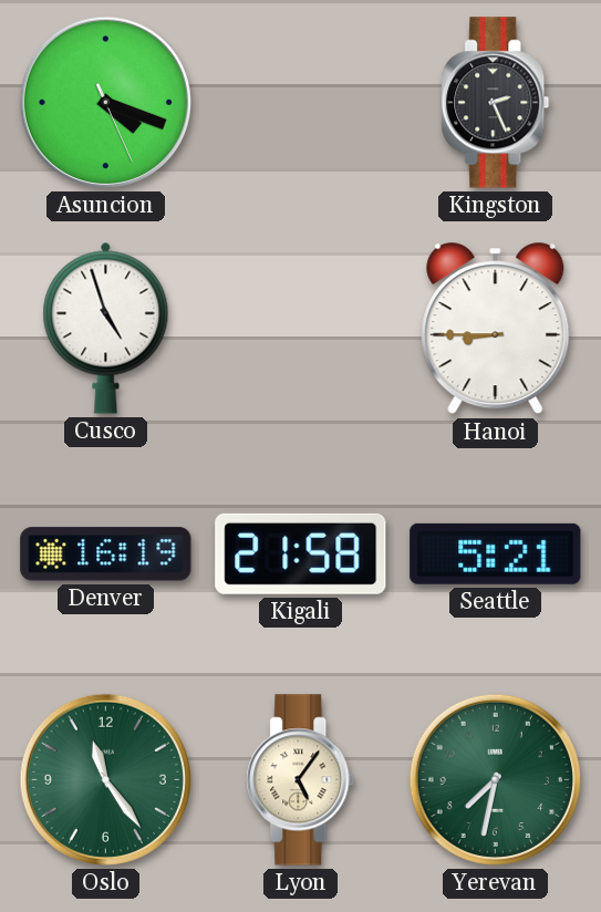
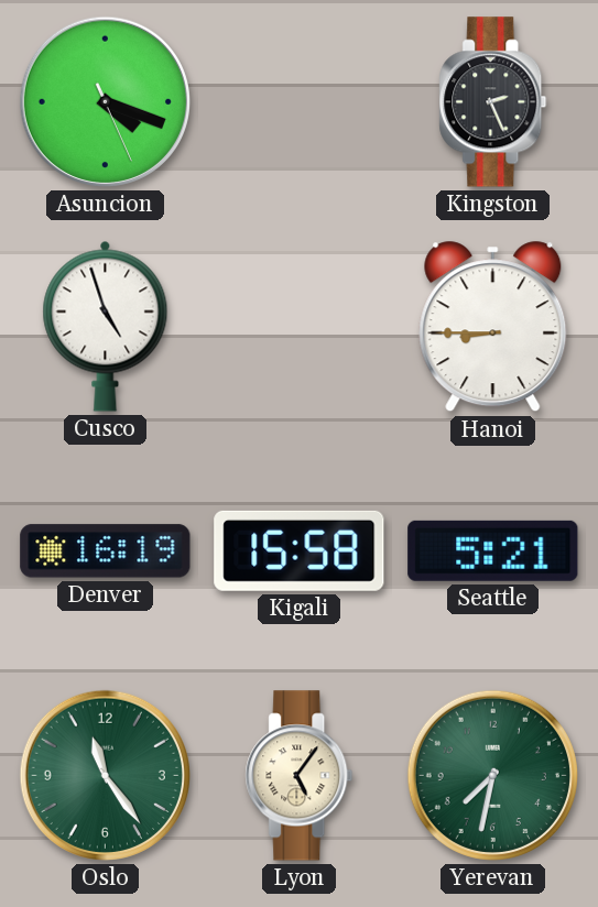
Kigali: 21:58 -> 15:58
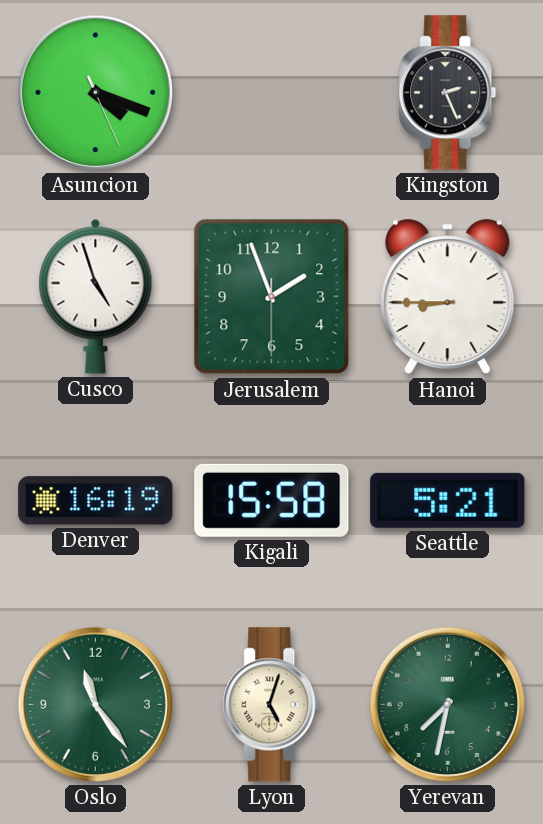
Jerusalem: none -> 1:56
Lyon: 5:06 -> 5:03
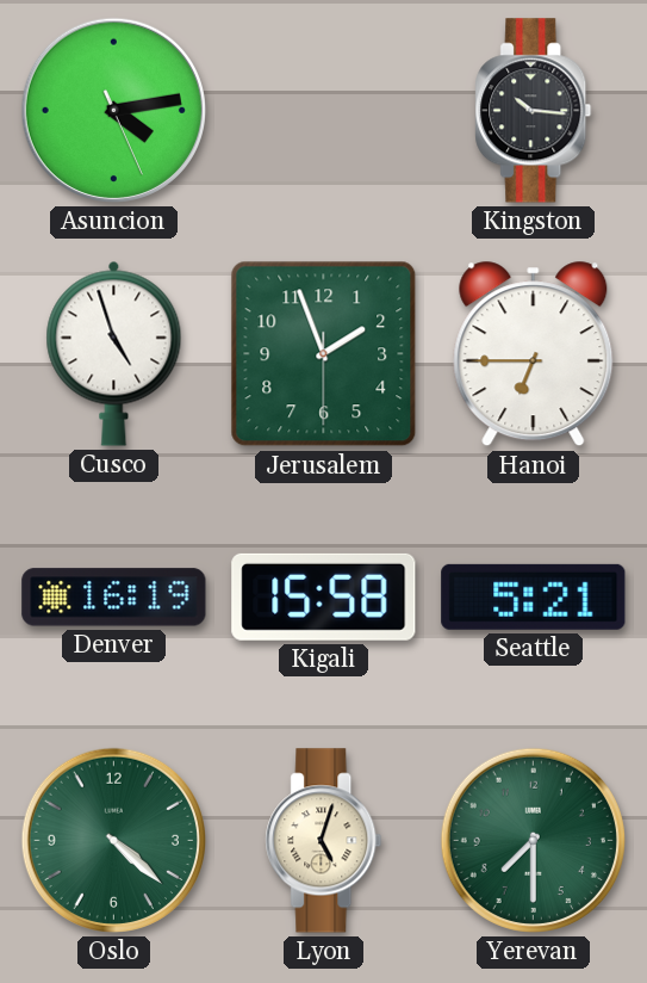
Asuncion: 4:18 -> 4:13
Kingston: 2:26 -> 10:16
Hanoi: 8:45 -> 6:45
Oslo: 11:24 -> 4:22
Yerevan: 7:32 -> 7:30
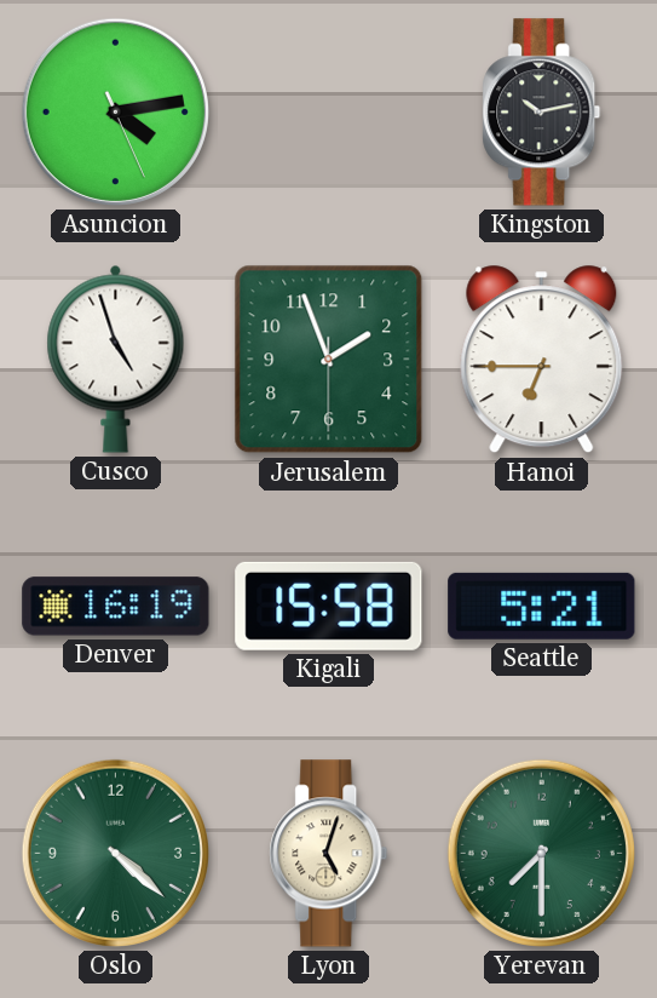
Kingston: 10:16 -> 10:13
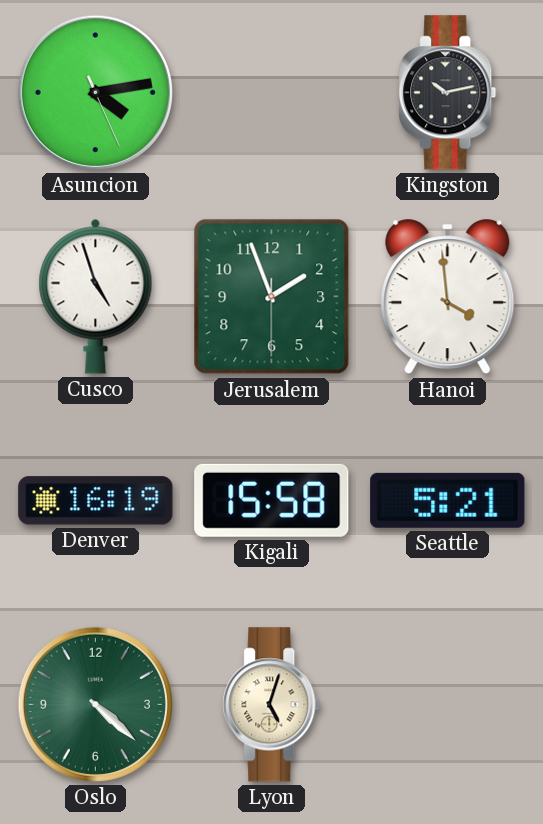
Hanoi: 6:45 -> 3:59
Yerevan: 7:30 -> none
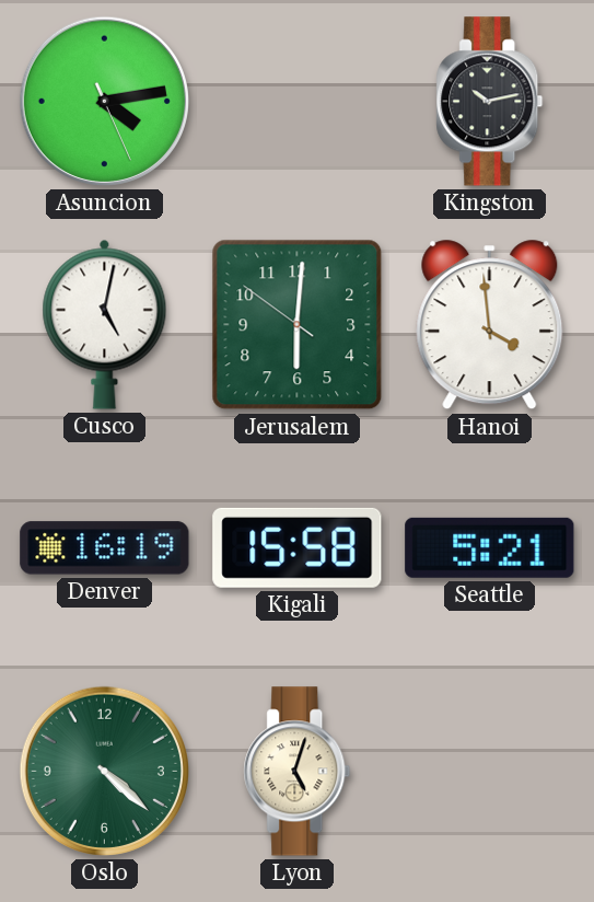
Cusco: 4:57 -> 5:02
Jerusalem: 1:56 -> 6:00
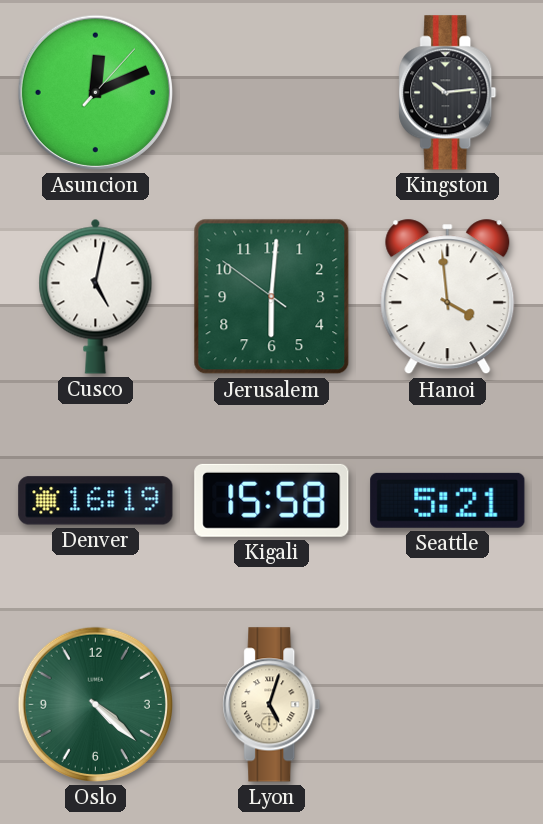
Asuncion: 4:13 -> 12:11
Kingston: 10:13 -> 10:14
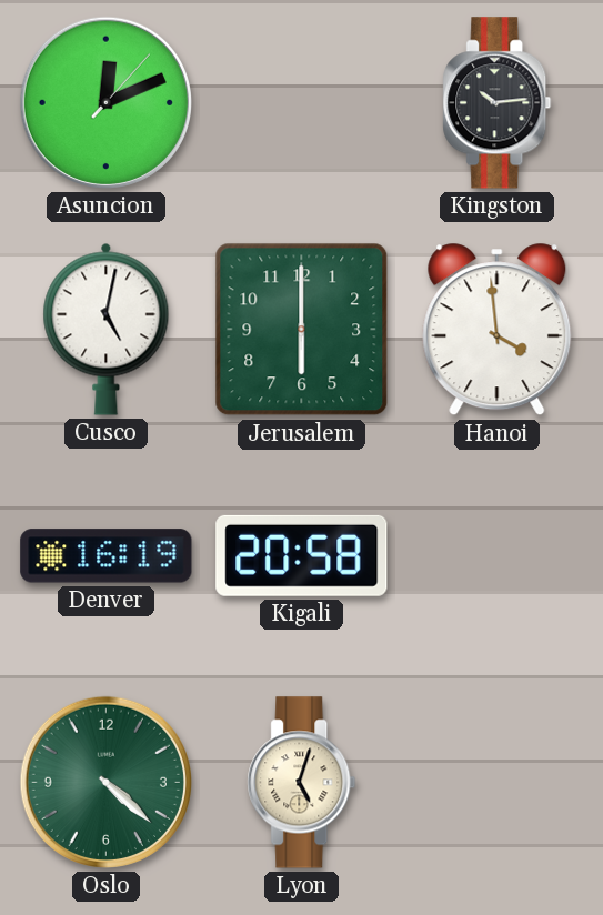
Jerusalem: 6:00:51 -> 6:00:00
Kigali: 15:58 -> 20:58
Seattle: 5:21 -> none
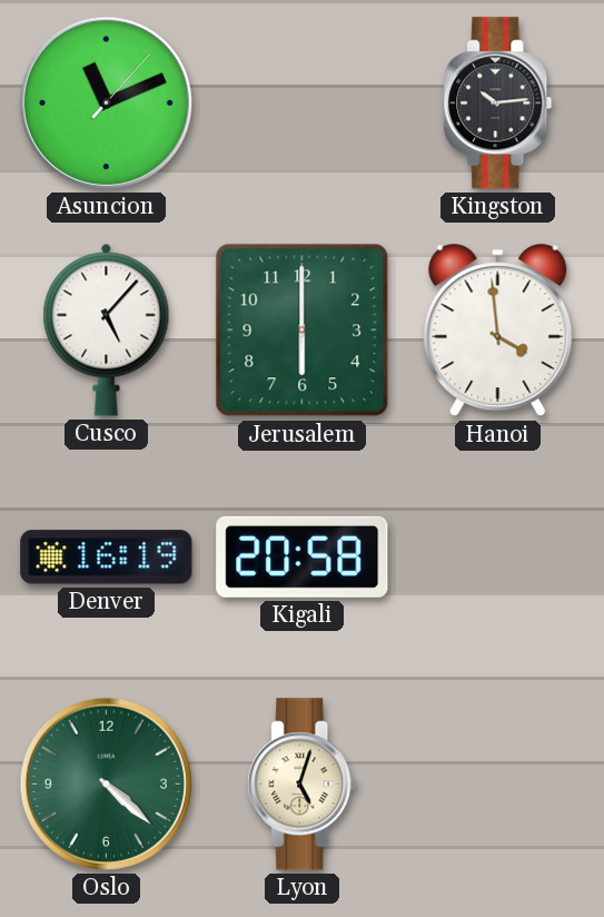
Asuncion: 12:11 -> 11:11
Cusco: 5:02 -> 5:07
